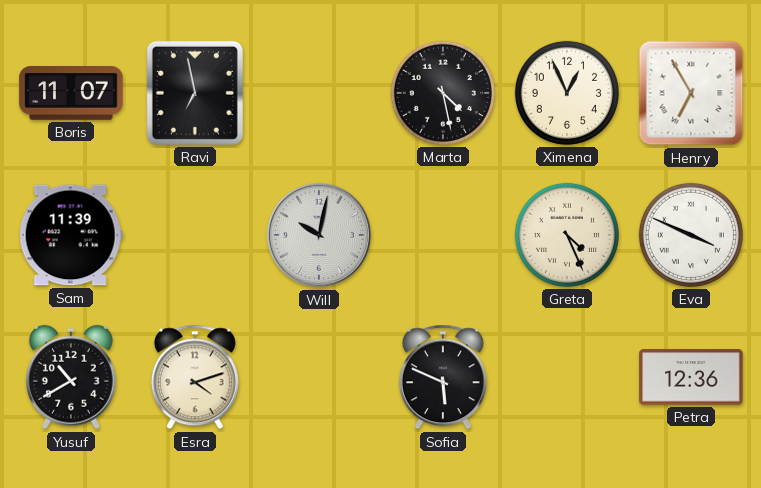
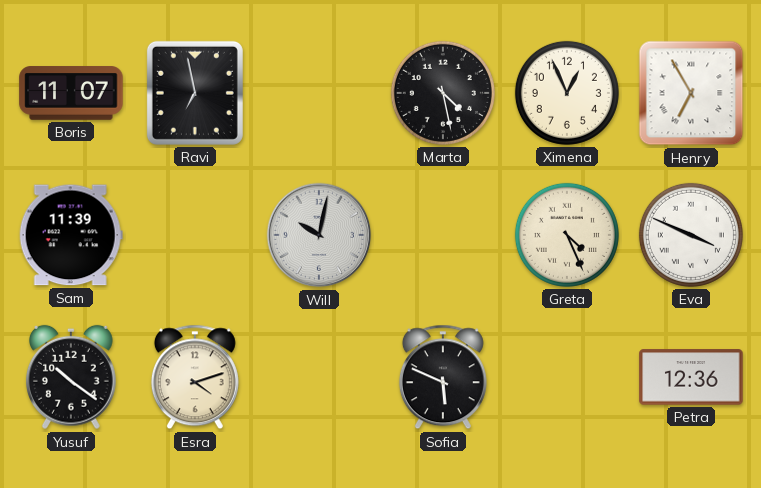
Yusuf: 10:40 -> 10:21
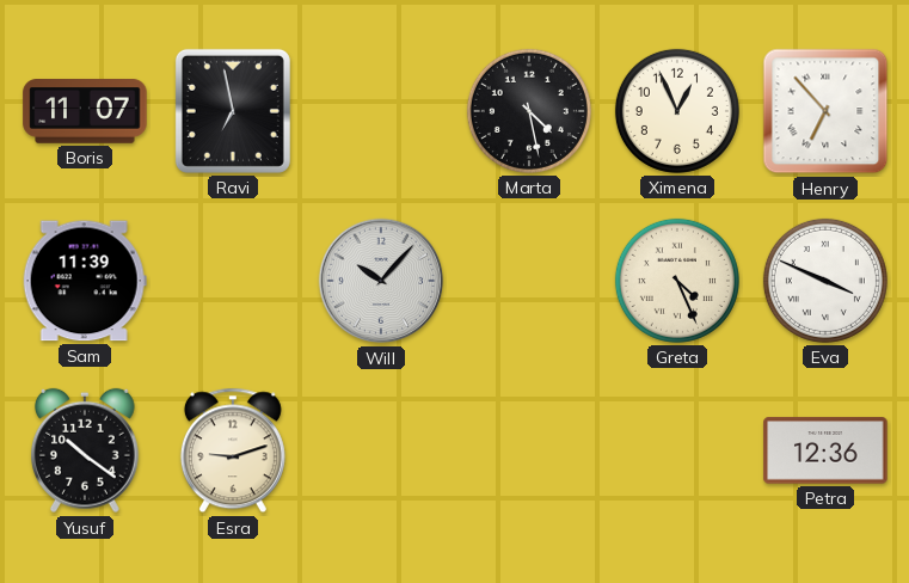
Henry: 6:55 -> 6:53
Will: 10:02 -> 10:07
Esra: 4:12 -> 9:12
Sofia: 5:49 -> none
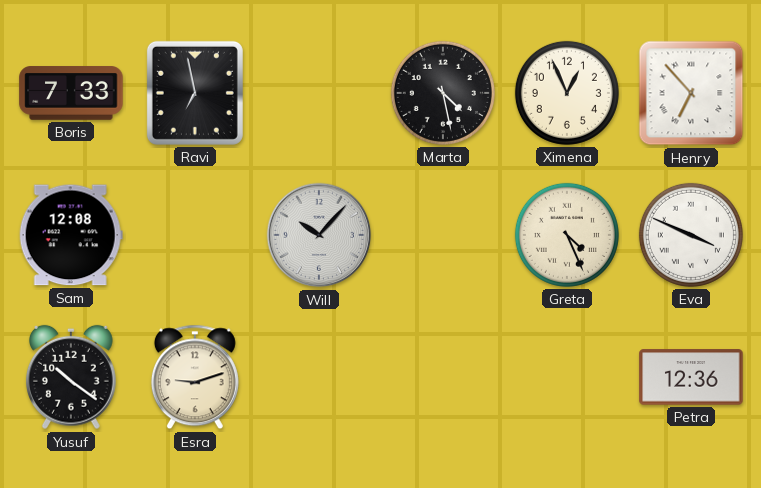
Boris: 11:07 -> 7:33
Sam: 11:39 -> 12:08
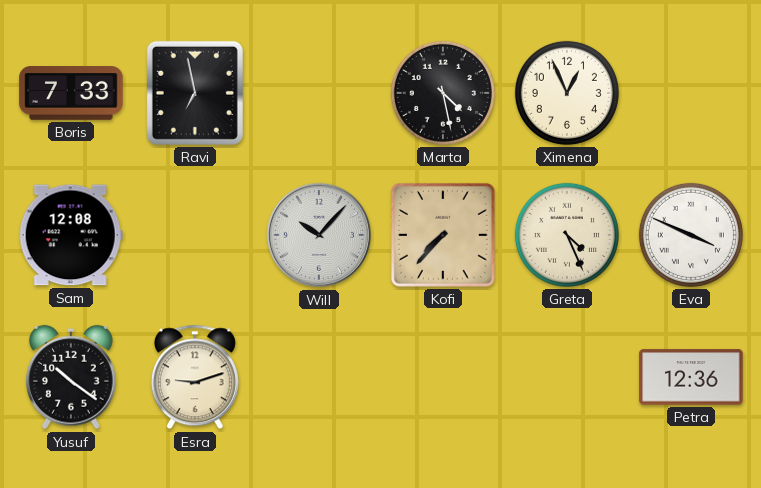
Henry: 6:53 -> none
Kofi: none -> 7:37
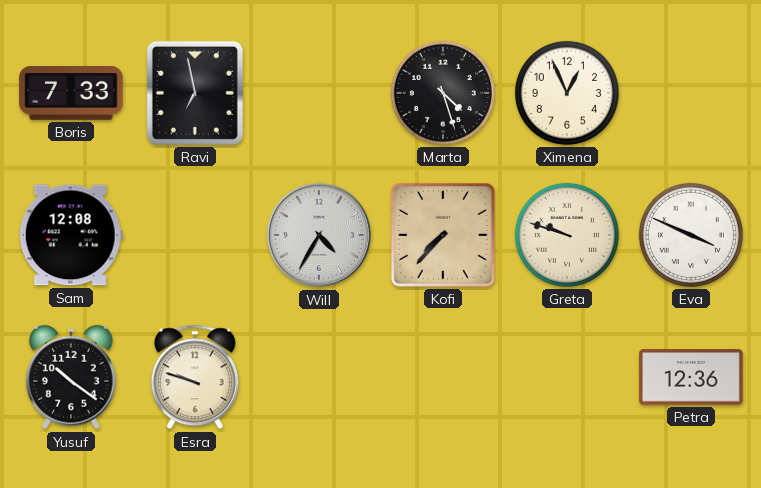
Marta: 4:28 -> 4:27
Will: 10:07 -> 4:35
Greta: 4:26 -> 9:48
Esra: 9:12 -> 9:48
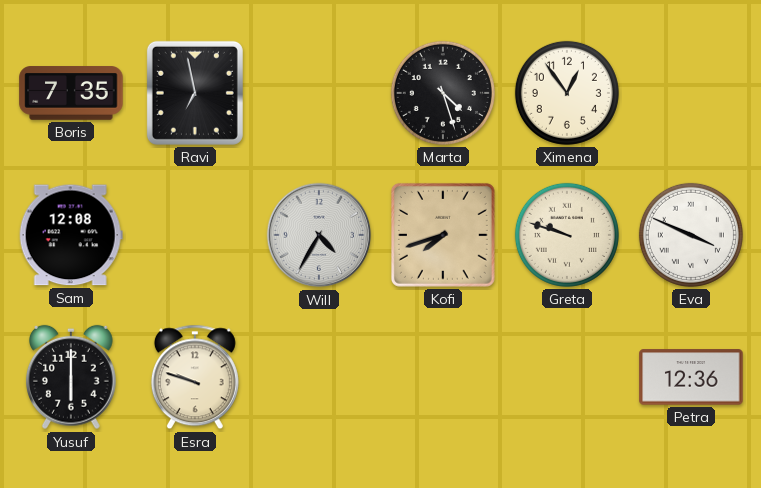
Boris: 7:33 -> 7:35
Ximena: 12:56 -> 12:54
Kofi: 7:37 -> 7:42
Yusuf: 10:21 -> 6:00
